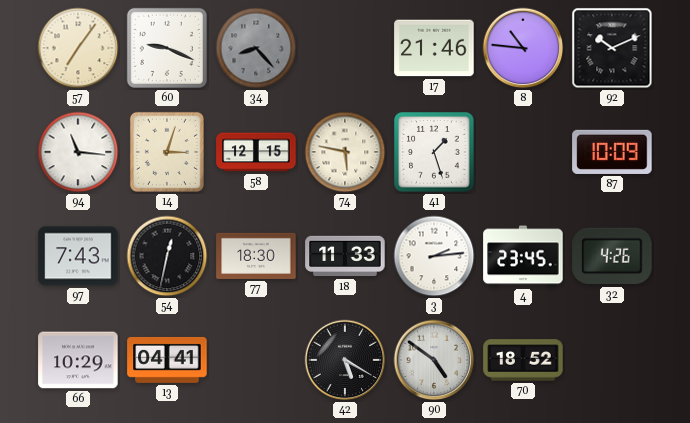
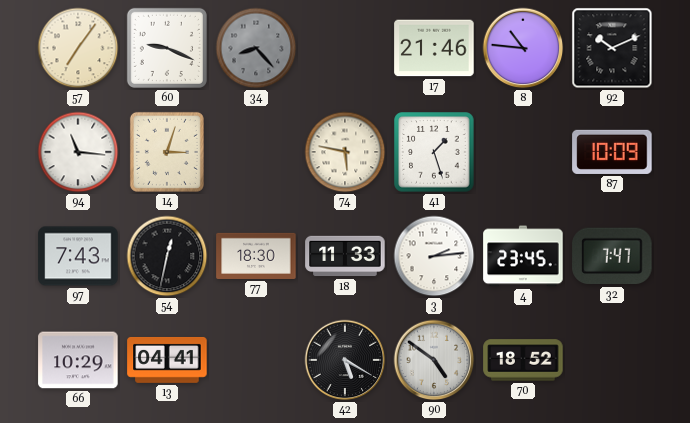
58: 12:15 -> none
32: 4:26 -> 7:47
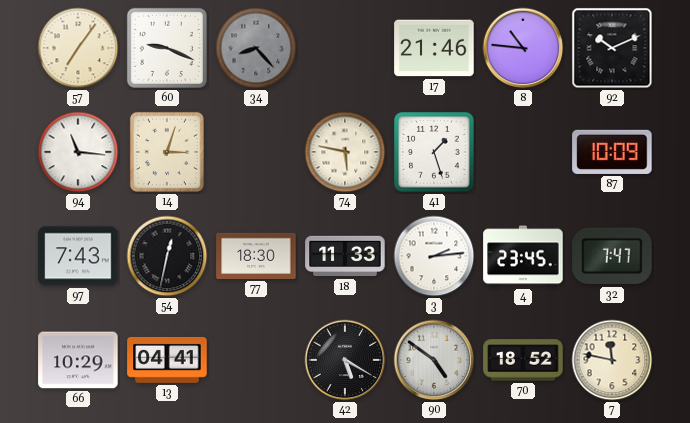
7: none -> 11:47
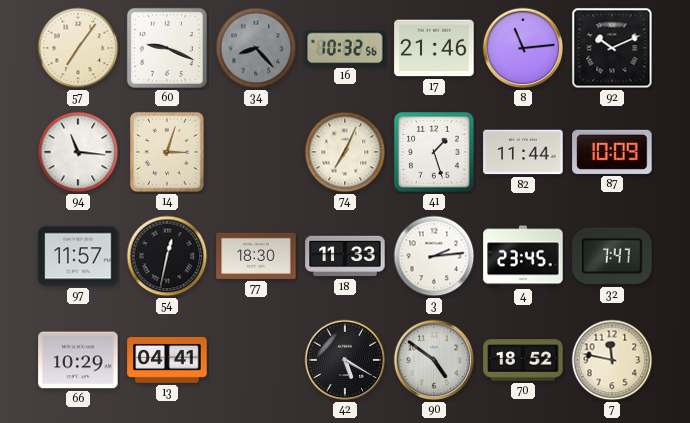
16: none -> 10:32
8: 10:46 -> 11:14
74: 5:47 -> 7:04
82: none -> 11:44
97: 7:43 -> 11:57
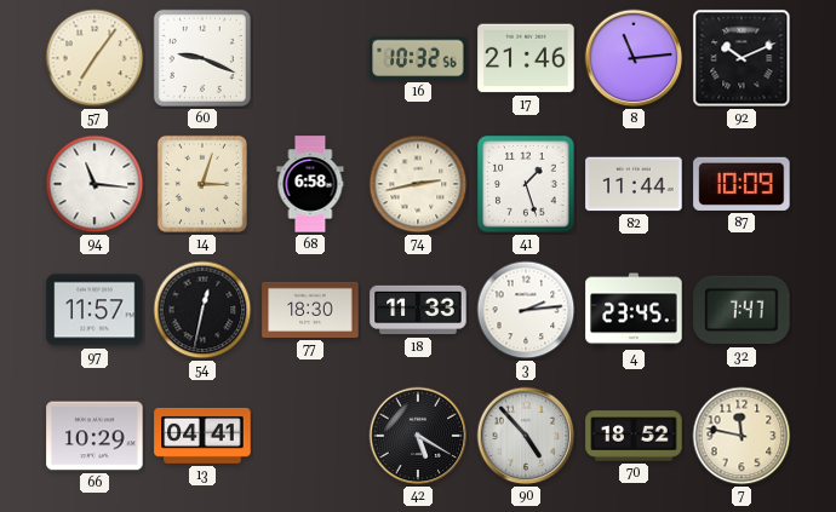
34: 8:23 -> none
68: none -> 6:58
74: 7:04 -> 2:43
90: 4:51 -> 4:53
